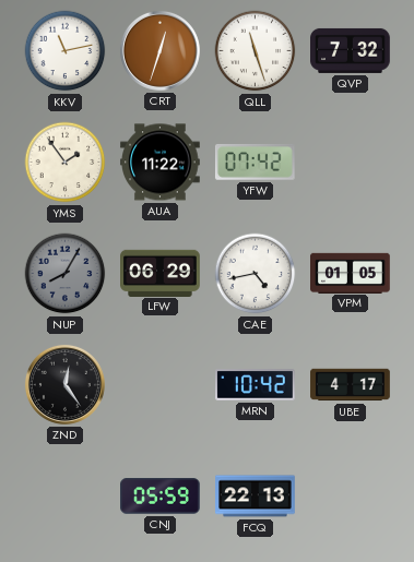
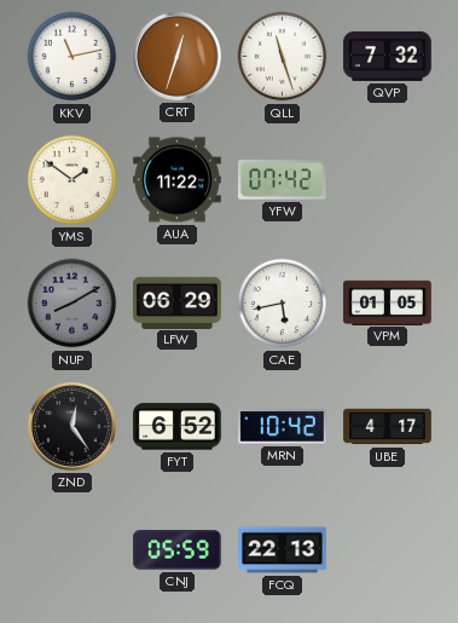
YMS: 1:54 -> 1:51
NUP: 8:05 -> 8:10
CAE: 4:43 -> 5:43
FYT: none -> 6:52
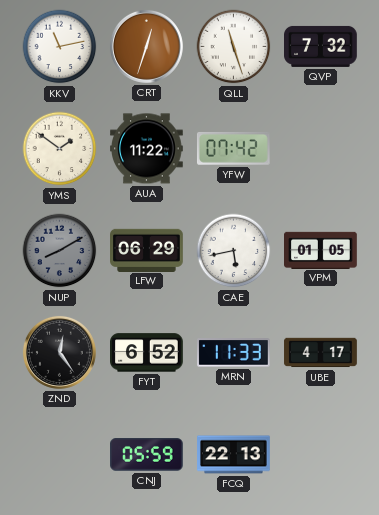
MRN: 10:42 -> 11:33
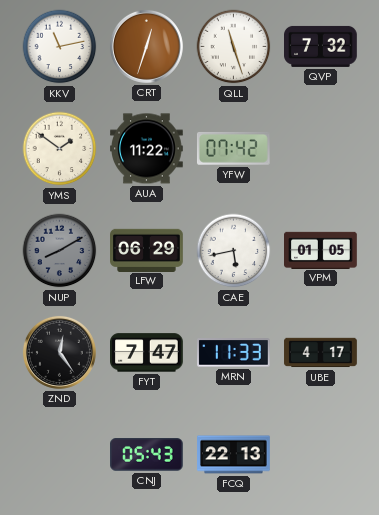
FYT: 6:52 -> 7:47
CNJ: 05:59 -> 05:43
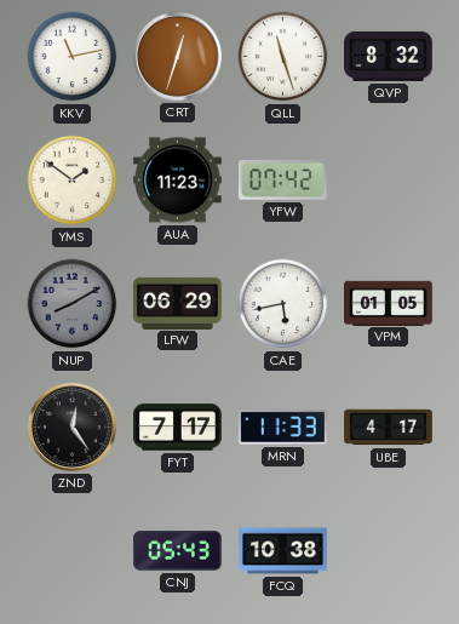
QVP: 7:32 -> 8:32
AUA: 11:22 -> 11:23
FYT: 7:47 -> 7:17
FCQ: 22:13 -> 10:38
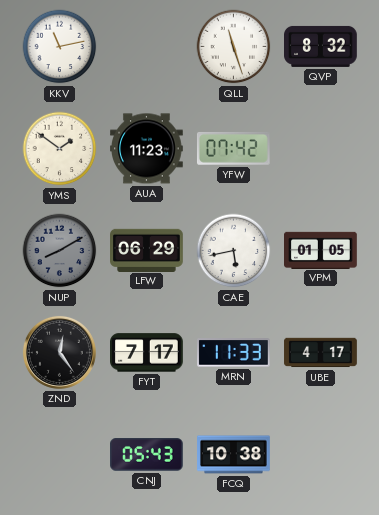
CRT: 12:33 -> none
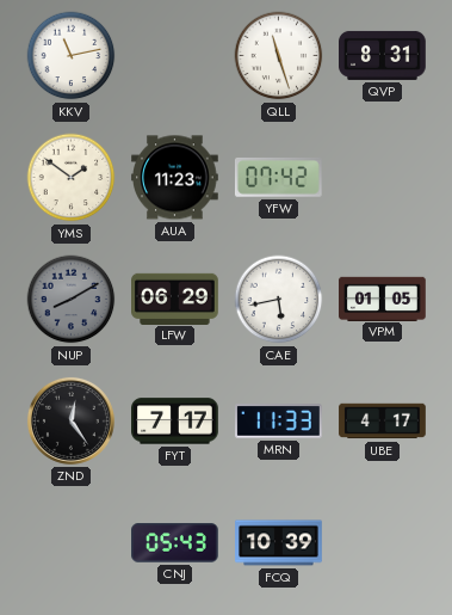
QVP: 8:32 -> 8:31
FCQ: 10:38 -> 10:39
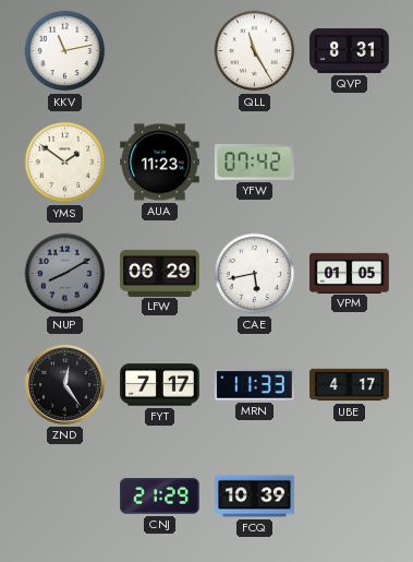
QLL: 11:27 -> 11:25
CNJ: 05:43 -> 21:29
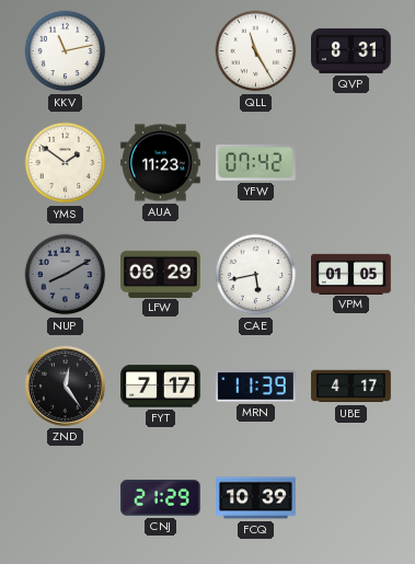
MRN: 11:33 -> 11:39
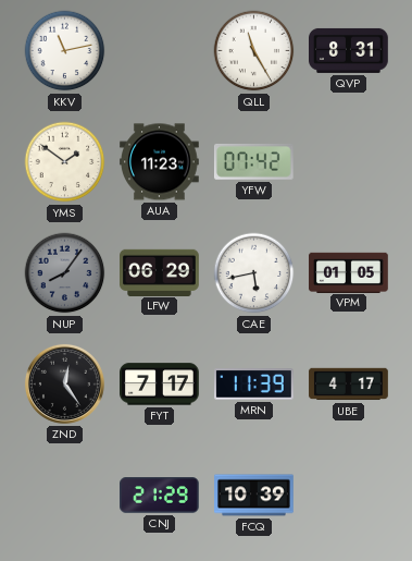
NUP: 8:10 -> 8:06
